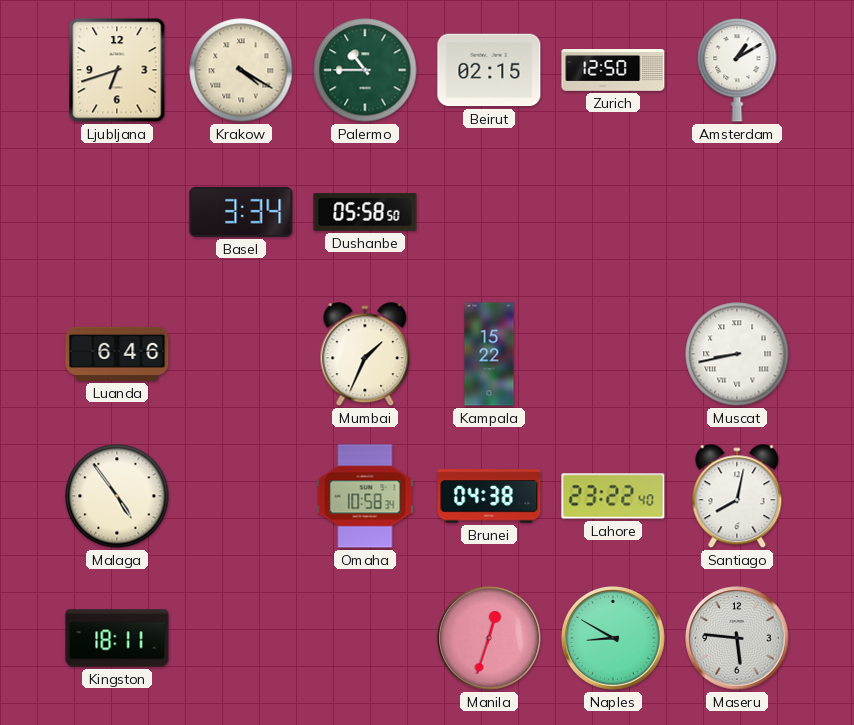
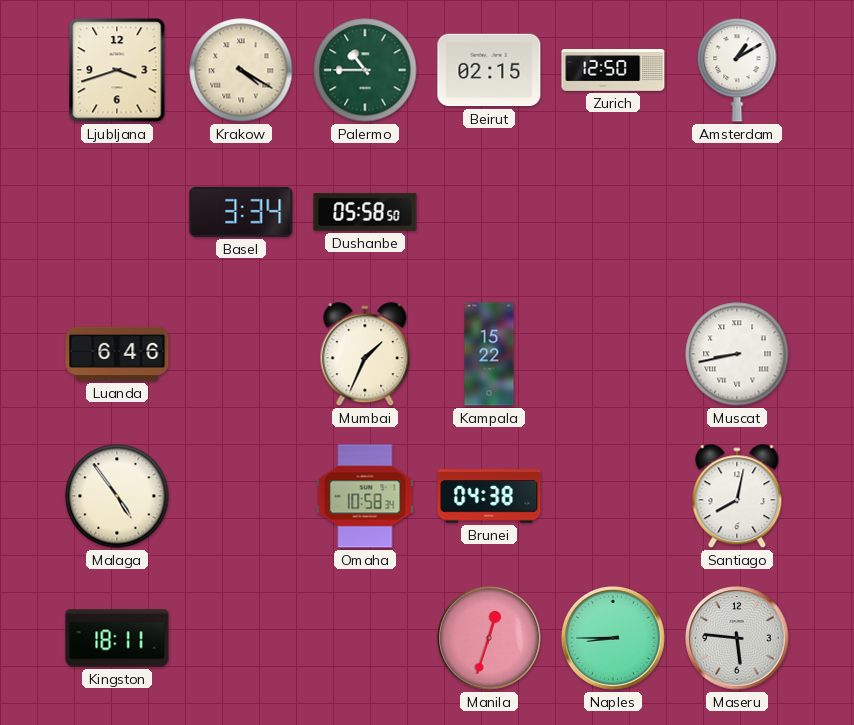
Ljubljana: 6:42 -> 3:42
Lahore: 23:22 -> none
Naples: 8:50 -> 8:45
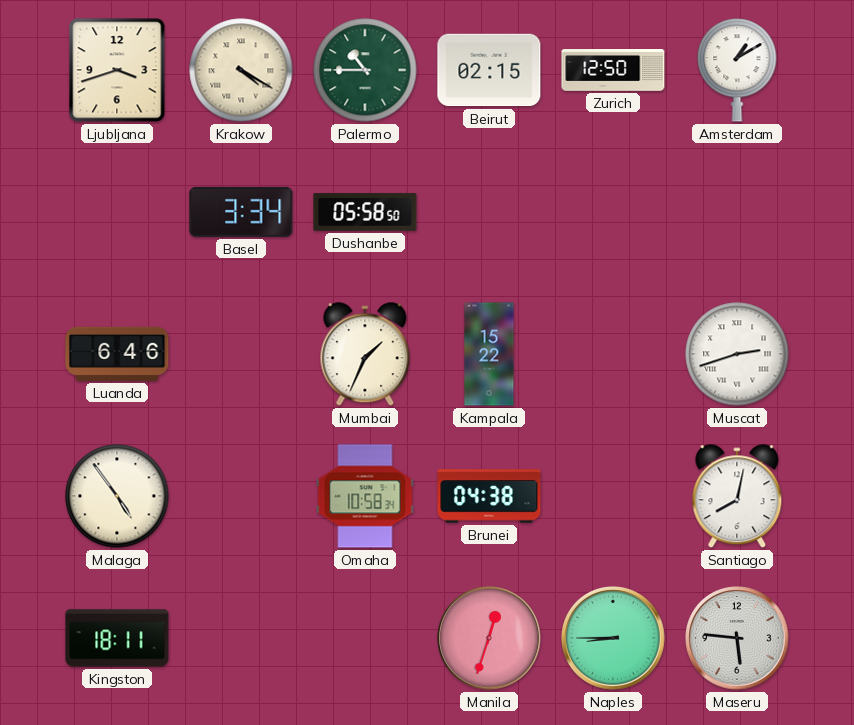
Muscat: 8:43 -> 2:42
